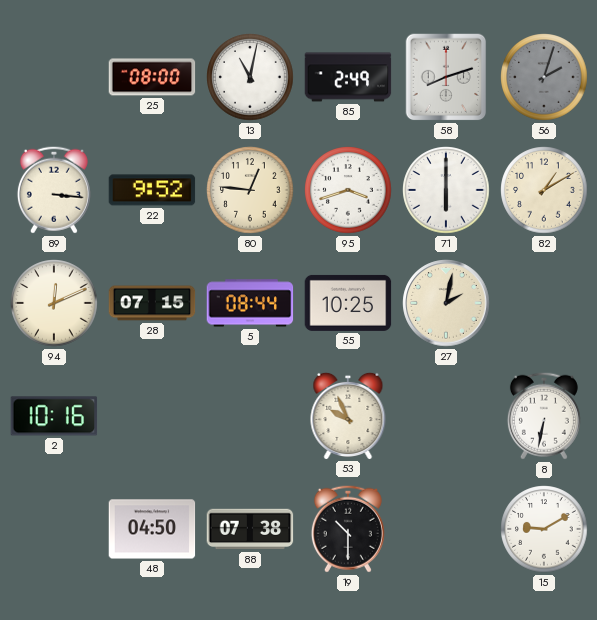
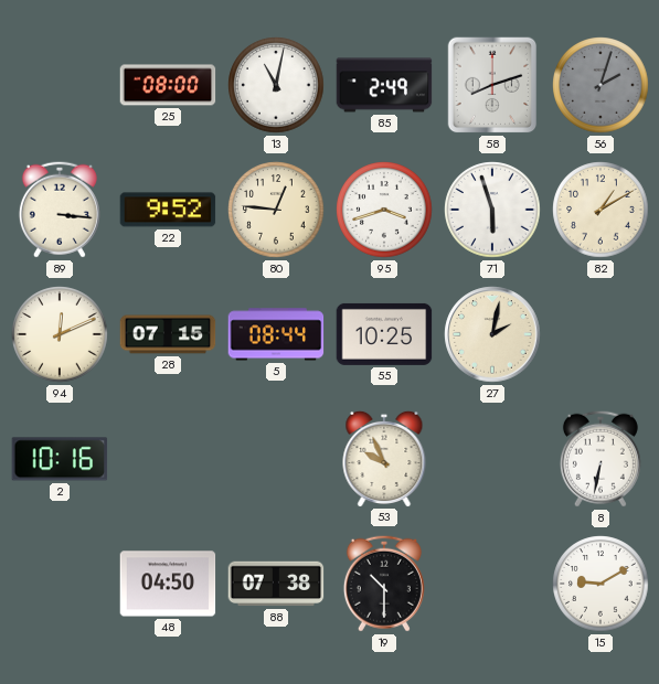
71: 6:00 -> 5:57
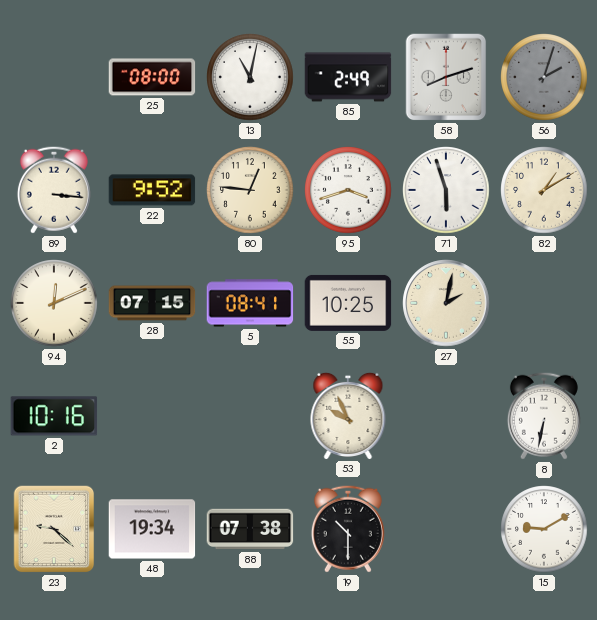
5: 08:44 -> 08:41
23: none -> 9:22
48: 04:50 -> 19:34
